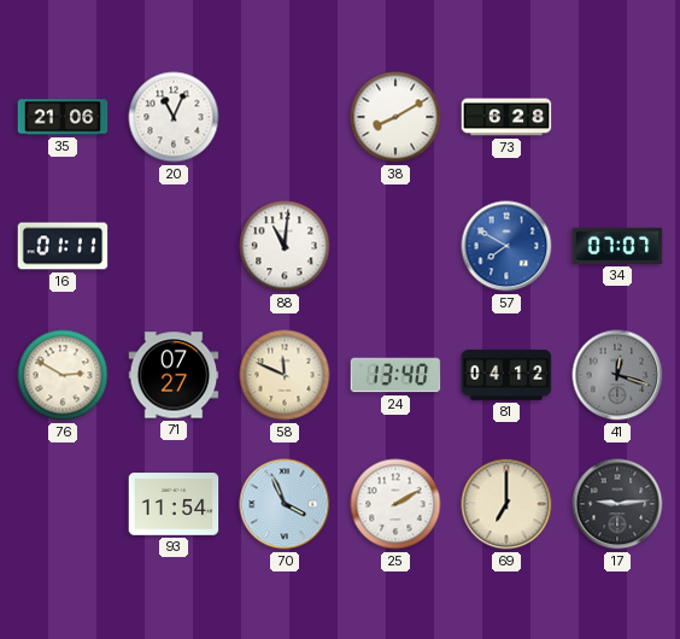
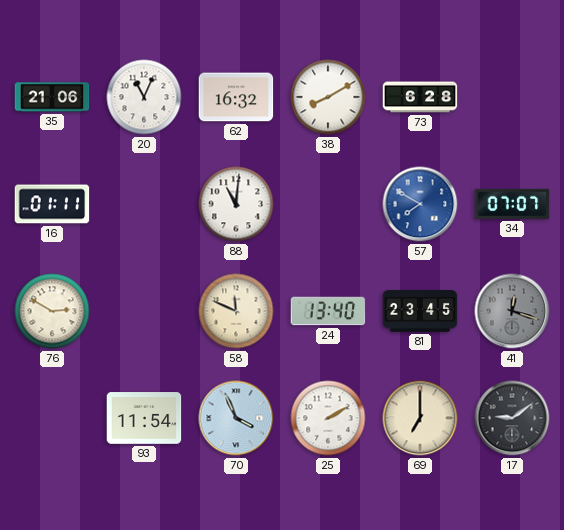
62: none -> 16:32
71: 07:27 -> none
81: 04:12 -> 23:45
17: 9:14 -> 9:09
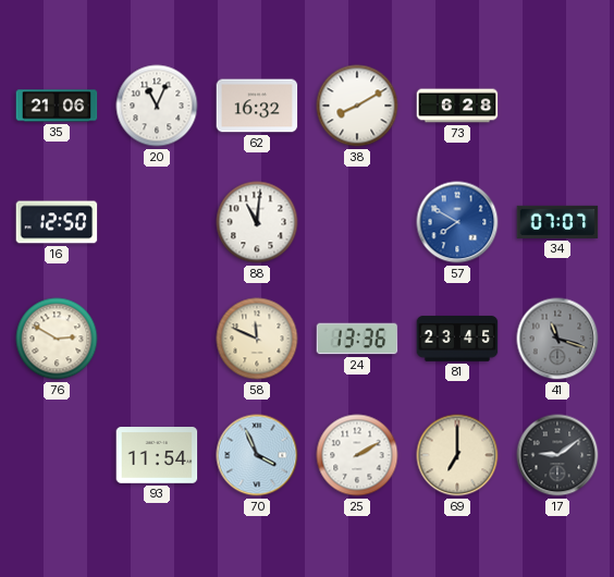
16: 01:11 -> 12:50
24: 13:40 -> 13:36
41: 12:18 -> 11:18
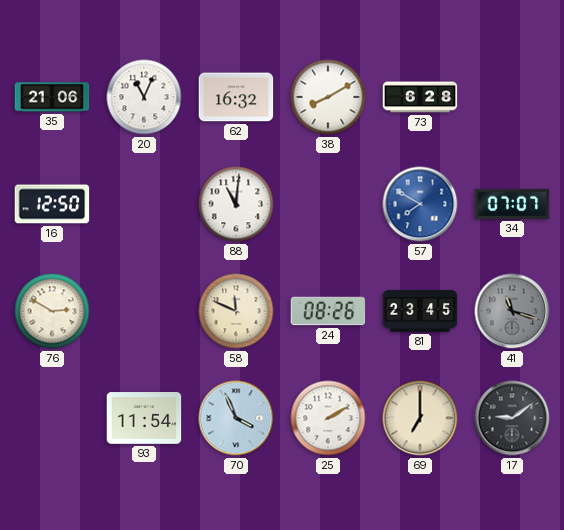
24: 13:36 -> 08:26
